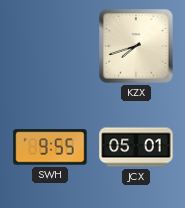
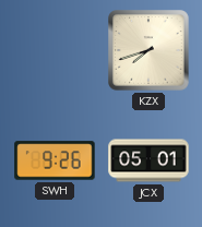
SWH: 9:55 -> 9:26
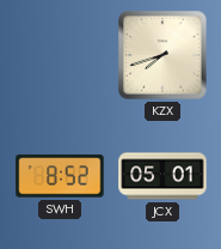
SWH: 9:26 -> 8:52
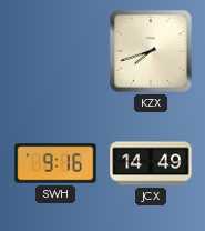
SWH: 8:52 -> 9:16
JCX: 05:01 -> 14:49
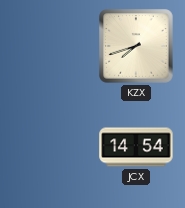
SWH: 9:16 -> none
JCX: 14:49 -> 14:54
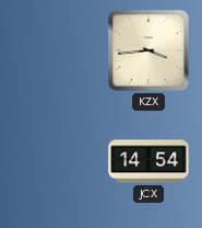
KZX: 7:42 -> 3:44
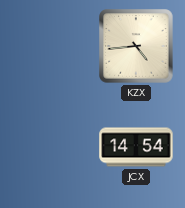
KZX: 3:44 -> 4:44
